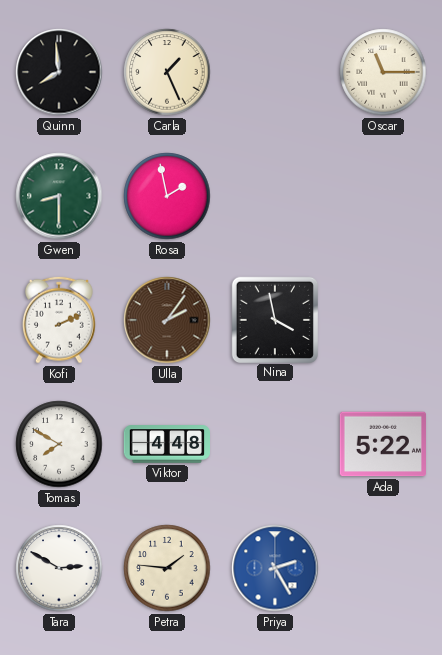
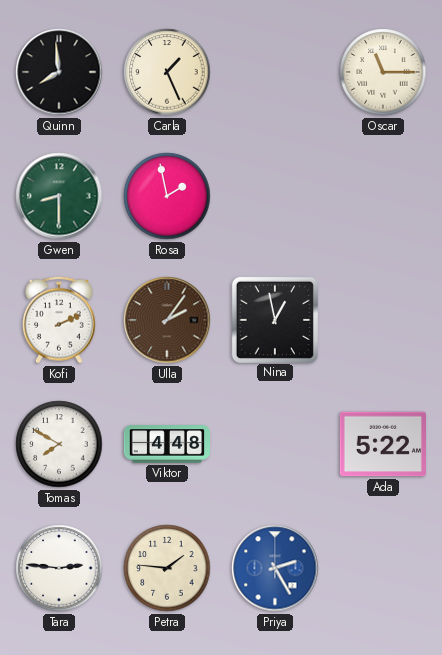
Nina: 3:58 -> 12:58
Tara: 2:50 -> 2:46
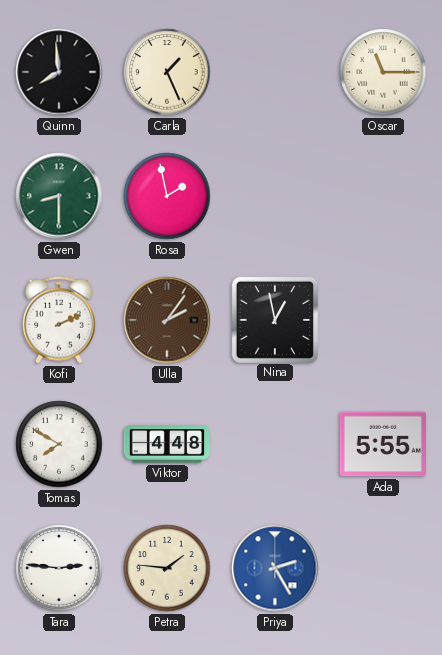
Ada: 5:22 -> 5:55
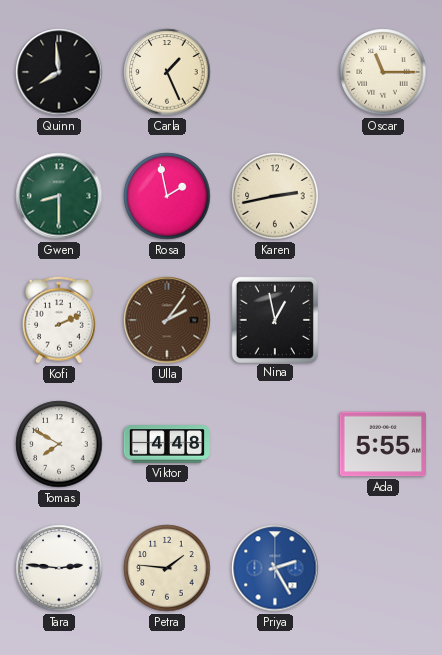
Karen: none -> 2:43
